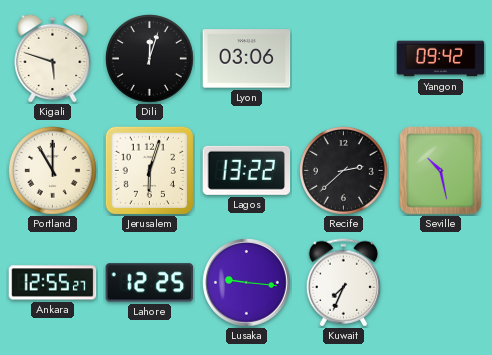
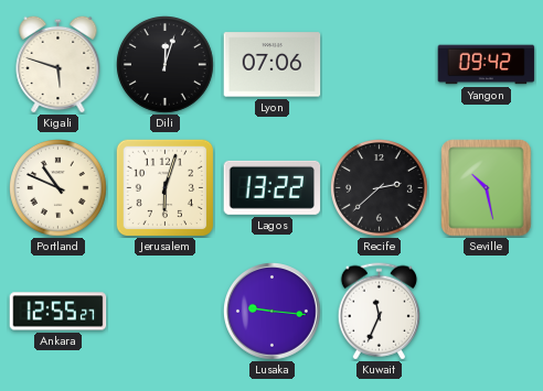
Lyon: 03:06 -> 07:06
Portland: 11:00 -> 10:49
Lahore: 12:25 -> none
Kuwait: 7:34 -> 11:34
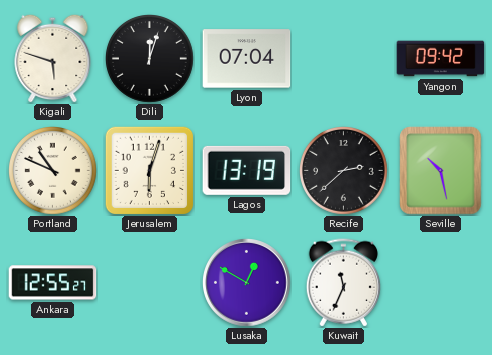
Lyon: 07:06 -> 07:04
Lagos: 13:22 -> 13:19
Lusaka: 9:16 -> 12:50
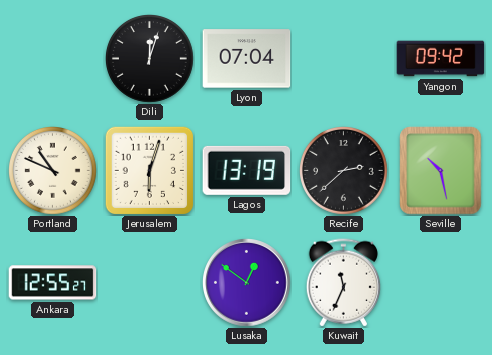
Kigali: 5:48 -> none
Lusaka: 12:50 -> 12:51
